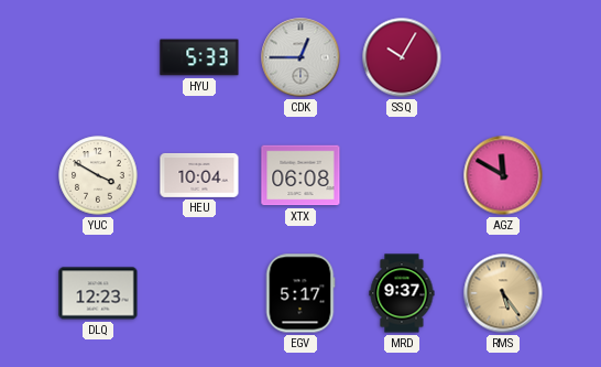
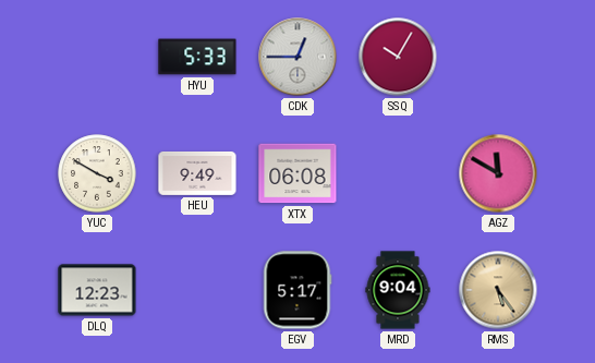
HEU: 10:04 -> 9:49
MRD: 9:37 -> 9:04
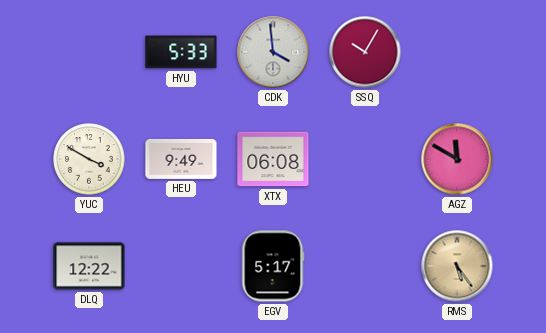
CDK: 12:45 -> 3:59
DLQ: 12:23 -> 12:22
MRD: 9:04 -> none
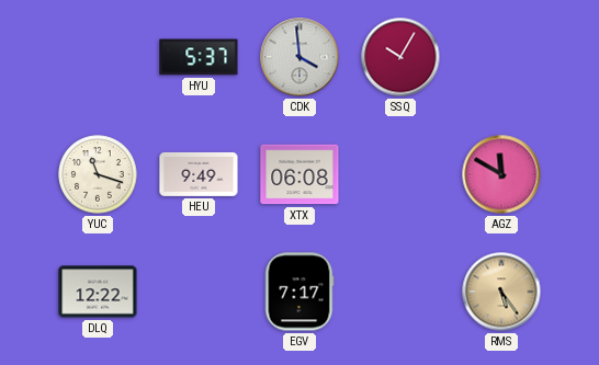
HYU: 5:33 -> 5:37
YUC: 3:50 -> 11:18
EGV: 5:17 -> 7:17
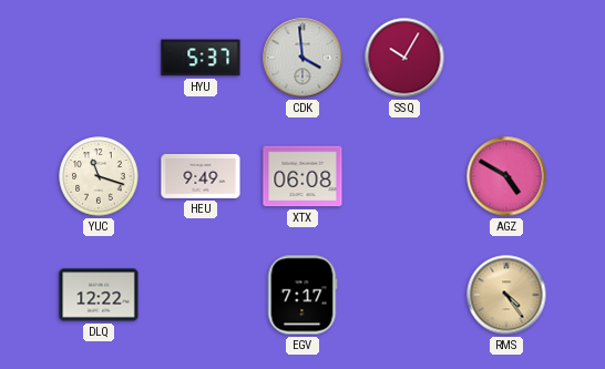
AGZ: 11:50 -> 4:50
RMS: 5:24 -> 4:24
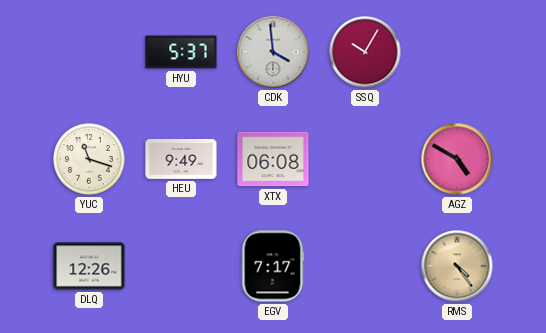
DLQ: 12:22 -> 12:26
